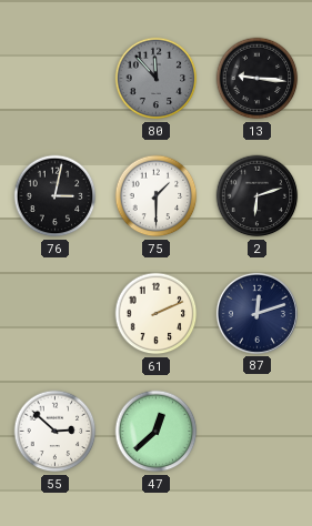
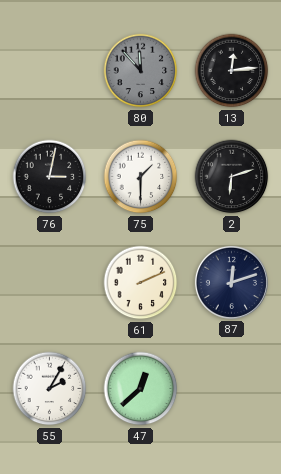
13: 9:16 -> 12:14
55: 2:52 -> 2:05
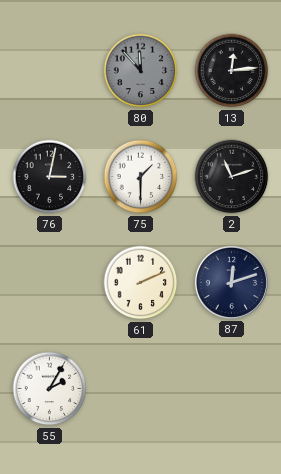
2: 6:12 -> 11:12
47: 12:38 -> none
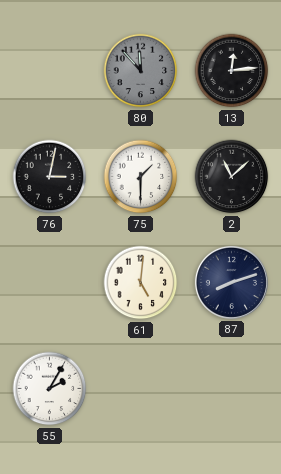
2: 11:12 -> 11:08
61: 2:11 -> 5:01
87: 12:12 -> 8:12
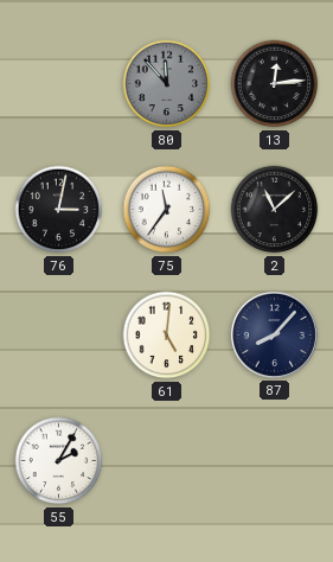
75: 1:30 -> 11:36
87: 8:12 -> 8:07
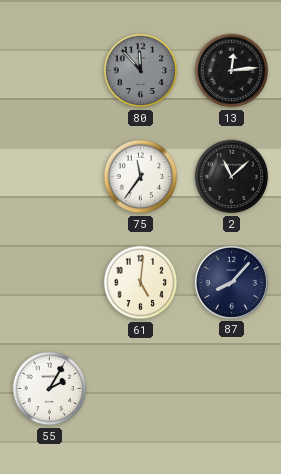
76: 3:02 -> none
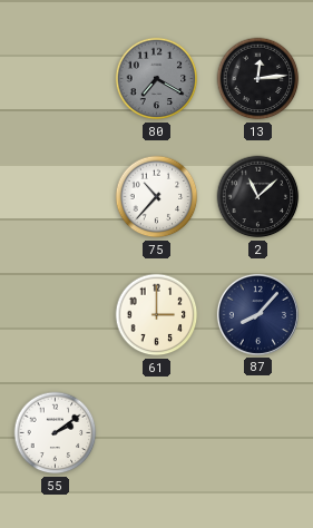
80: 11:53 -> 7:20
75: 11:36 -> 10:37
61: 5:01 -> 3:00
55: 2:05 -> 2:09
